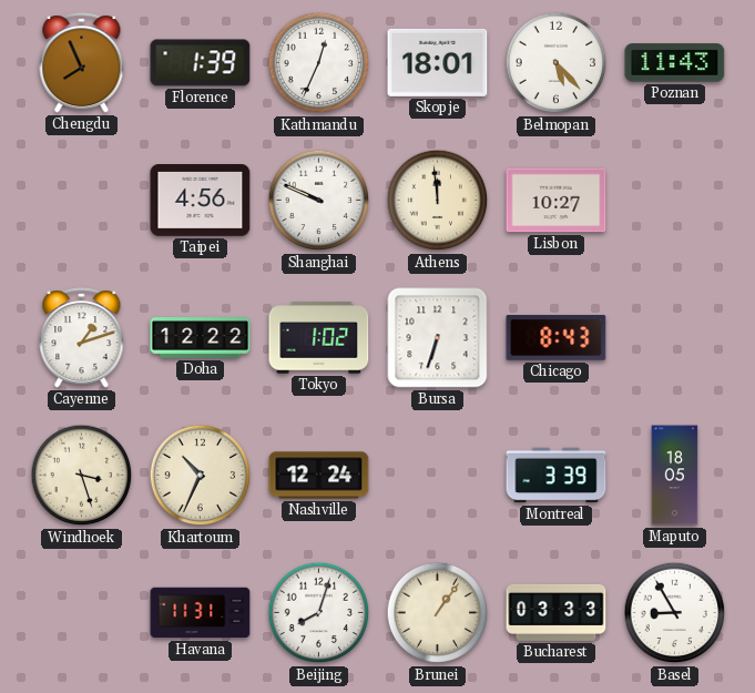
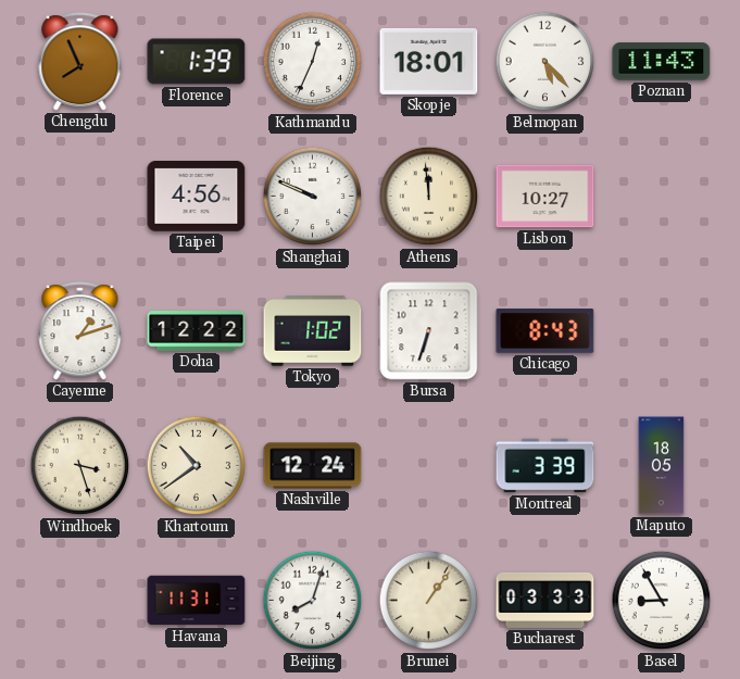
Khartoum: 10:34 -> 10:39
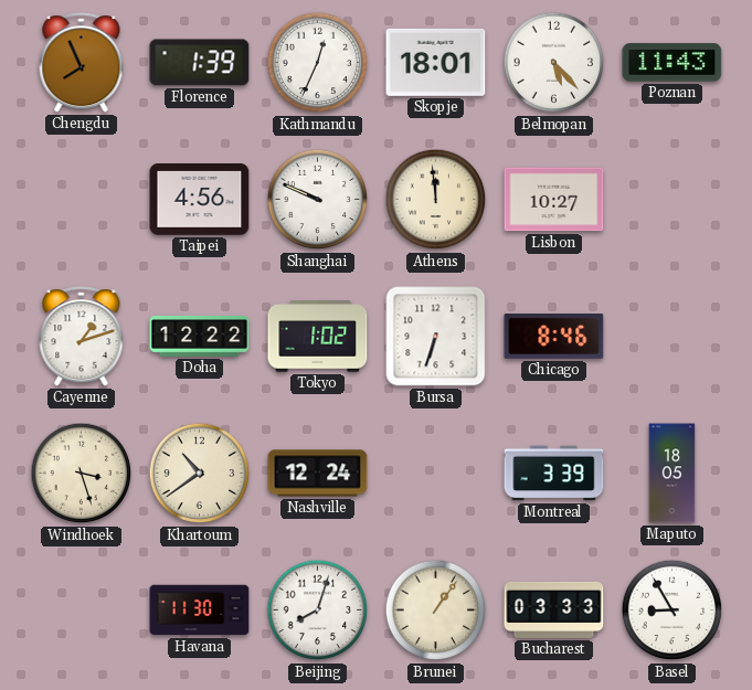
Chicago: 8:43 -> 8:46
Havana: 11:31 -> 11:30
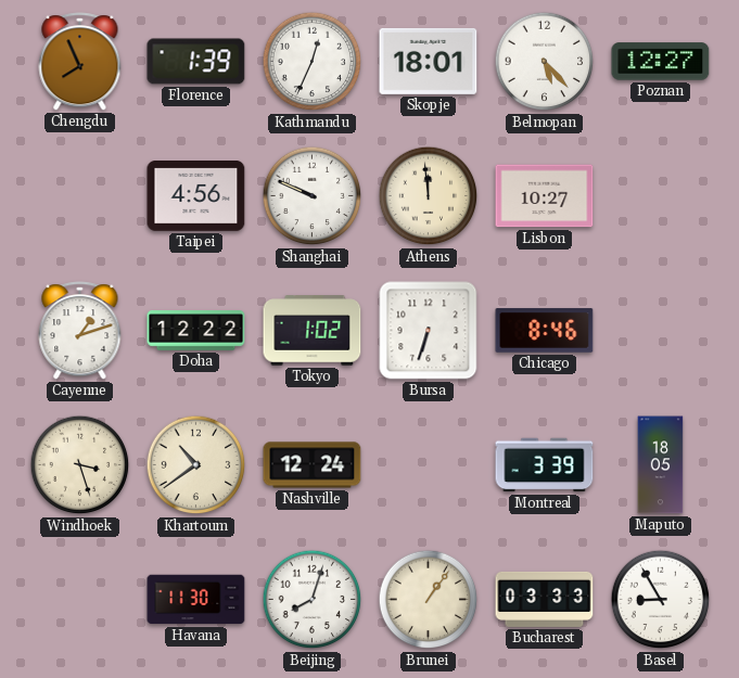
Poznan: 11:43 -> 12:27
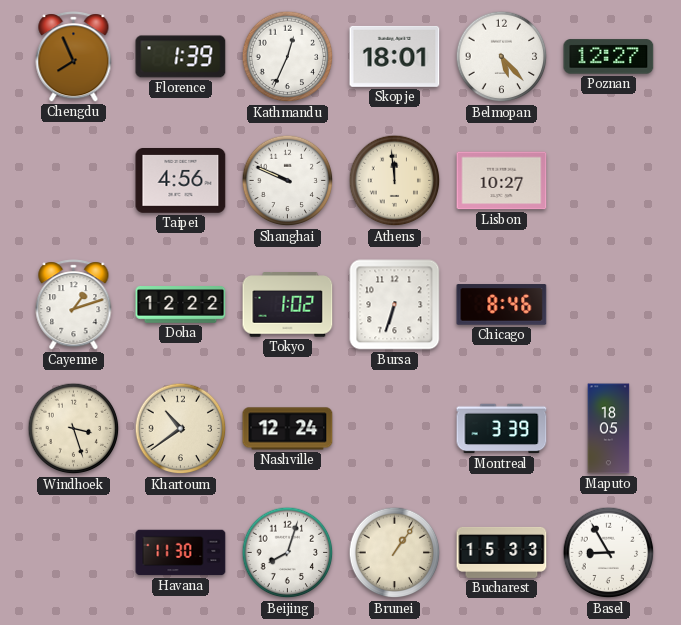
Bucharest: 03:33 -> 15:33
